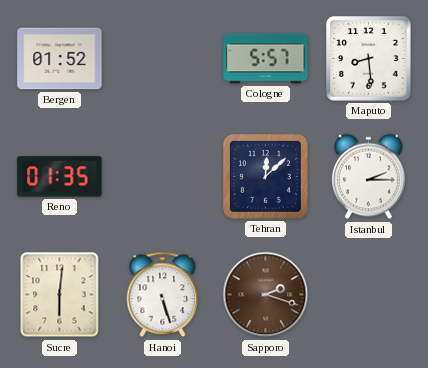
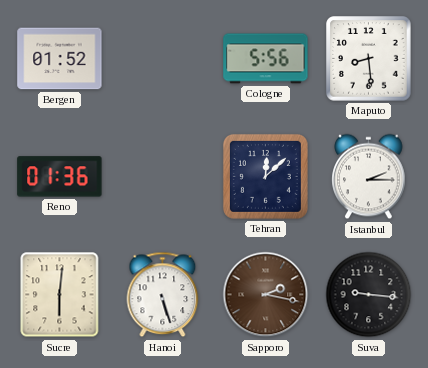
Cologne: 5:57 -> 5:56
Reno: 01:35 -> 01:36
Sapporo: 2:18 -> 2:17
Suva: none -> 9:16
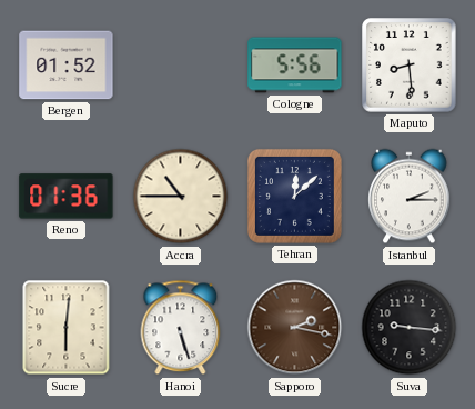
Accra: none -> 10:45
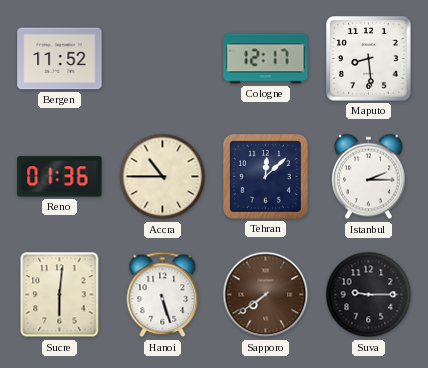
Bergen: 01:52 -> 11:52
Cologne: 5:56 -> 12:17
Sapporo: 2:17 -> 7:39
Suva: 9:16 -> 9:15
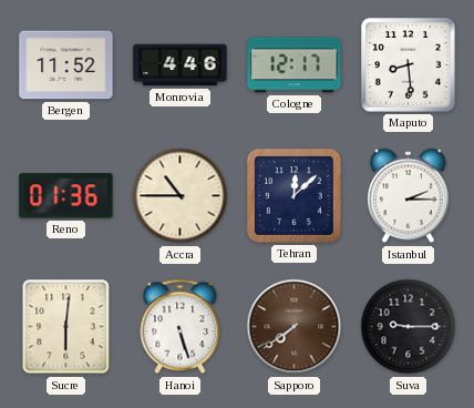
Monrovia: none -> 4:46
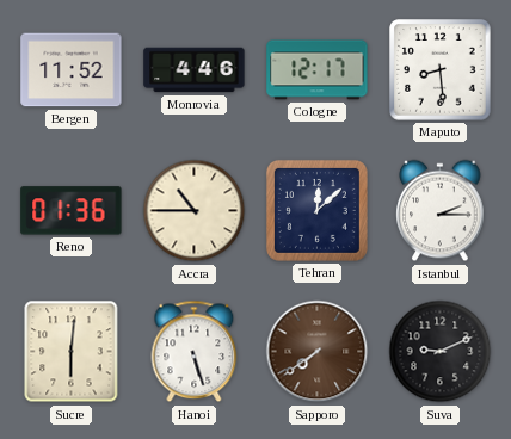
Suva: 9:15 -> 9:11
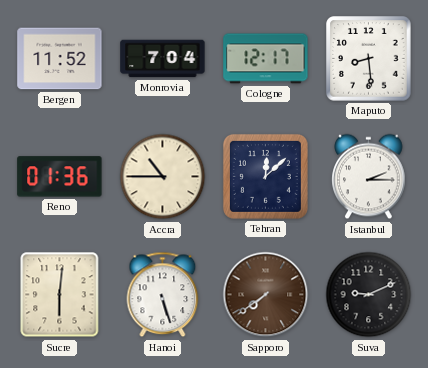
Monrovia: 4:46 -> 7:04
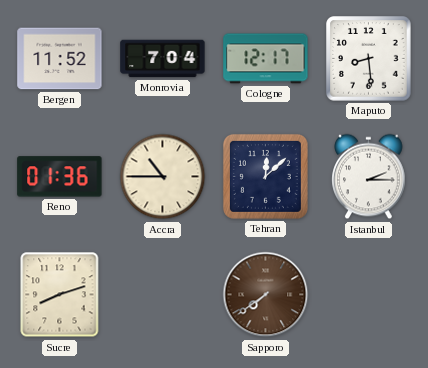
Sucre: 6:01 -> 8:12
Hanoi: 5:27 -> none
Suva: 9:11 -> none
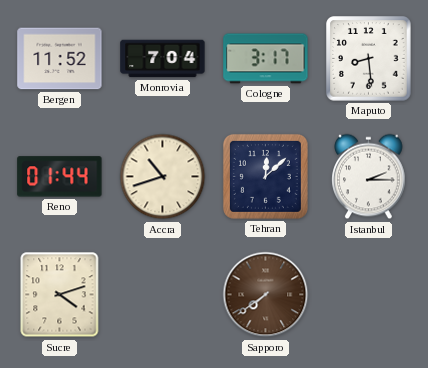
Cologne: 12:17 -> 3:17
Reno: 01:36 -> 01:44
Accra: 10:45 -> 10:42
Sucre: 8:12 -> 4:12
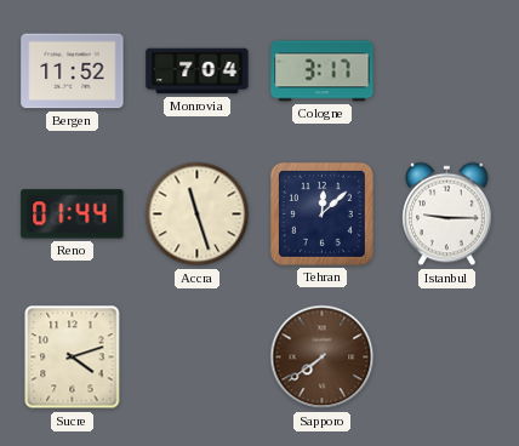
Maputo: 8:29 -> none
Accra: 10:42 -> 11:27
Istanbul: 2:15 -> 9:15
